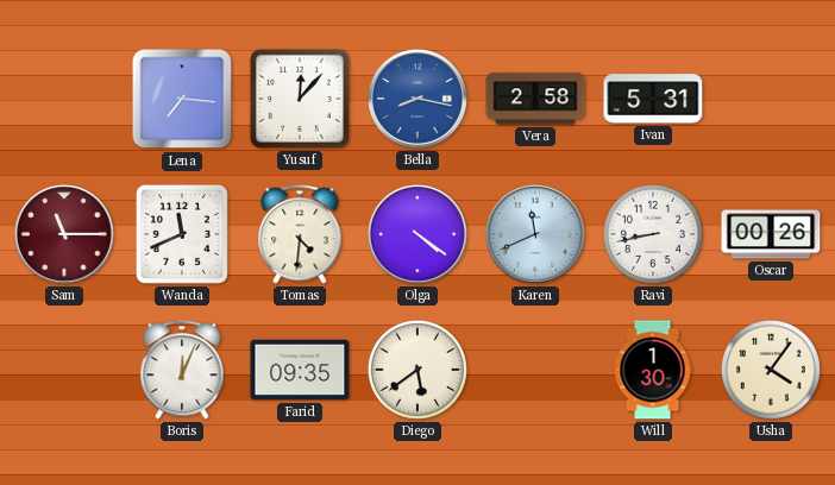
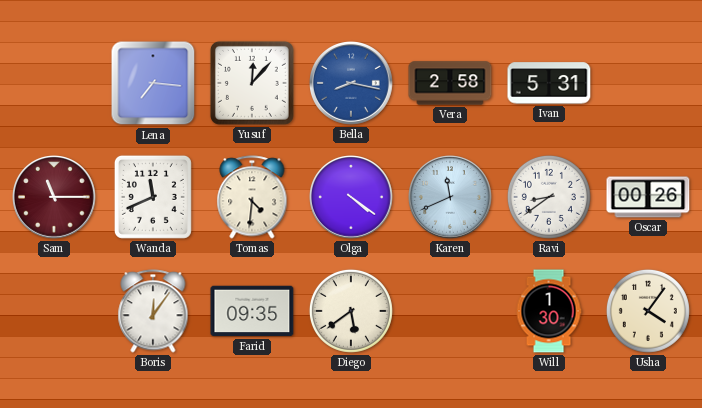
Ravi: 8:43 -> 8:39
Boris: 12:04 -> 12:06
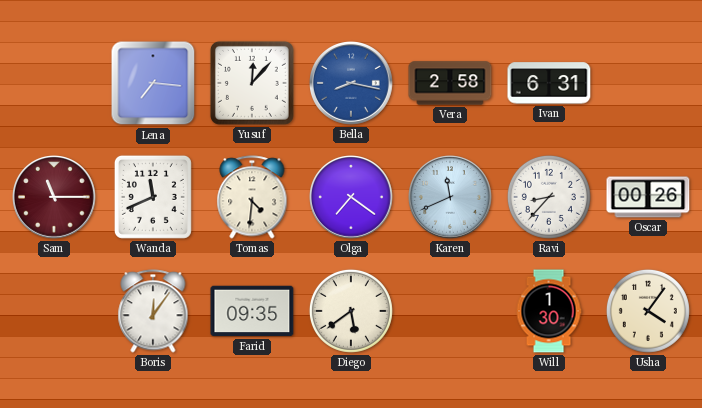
Ivan: 5:31 -> 6:31
Olga: 4:21 -> 7:21
Ravi: 8:39 -> 8:37
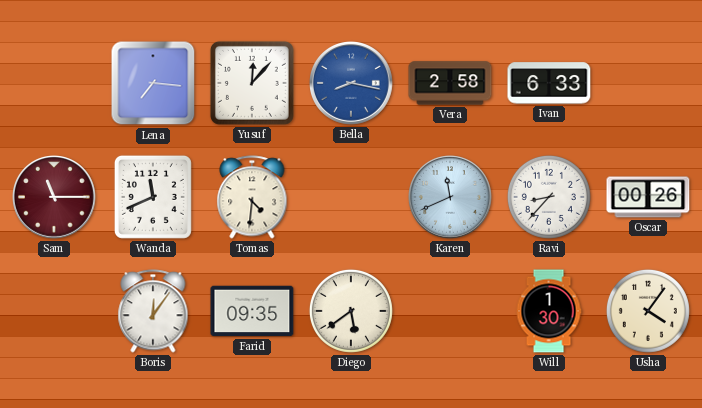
Ivan: 6:31 -> 6:33
Olga: 7:21 -> none
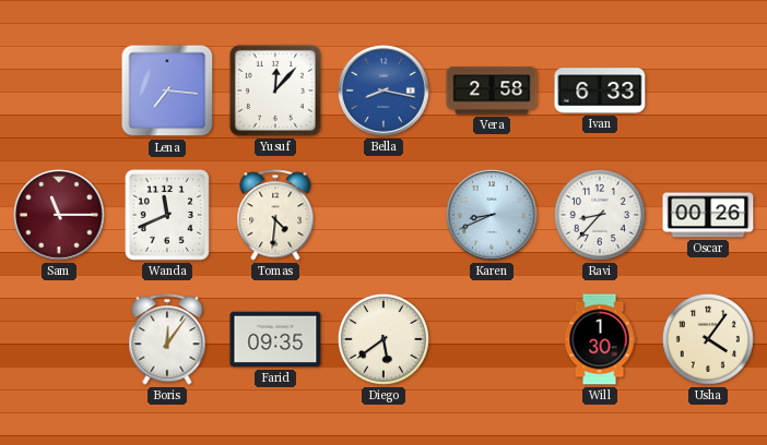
Karen: 11:41 -> 8:41
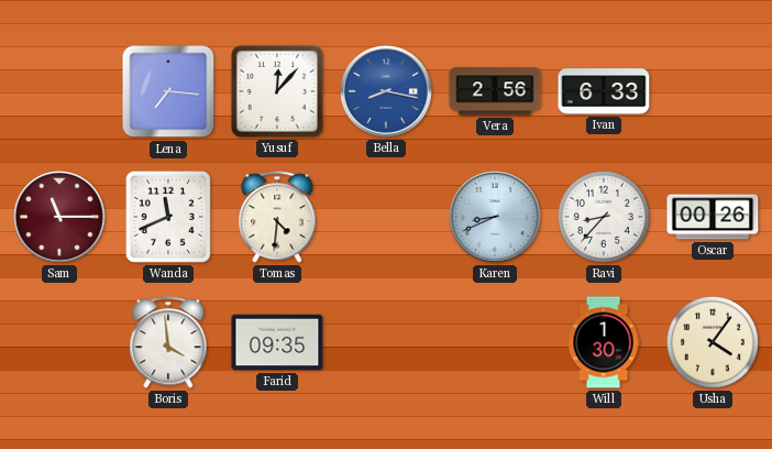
Vera: 2:58 -> 2:56
Boris: 12:06 -> 3:59
Diego: 5:39 -> none
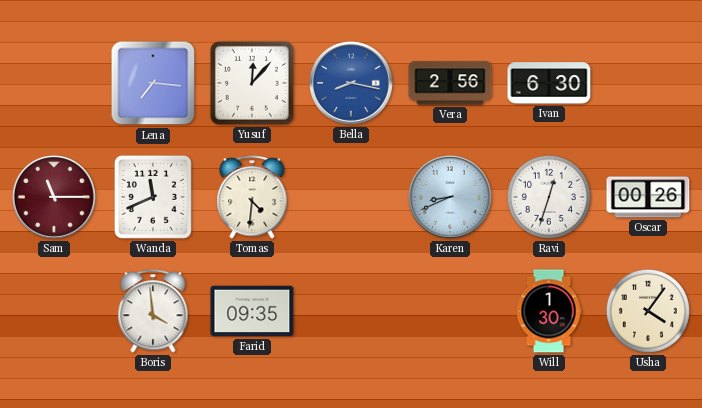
Ivan: 6:33 -> 6:30
Ravi: 8:37 -> 12:33
